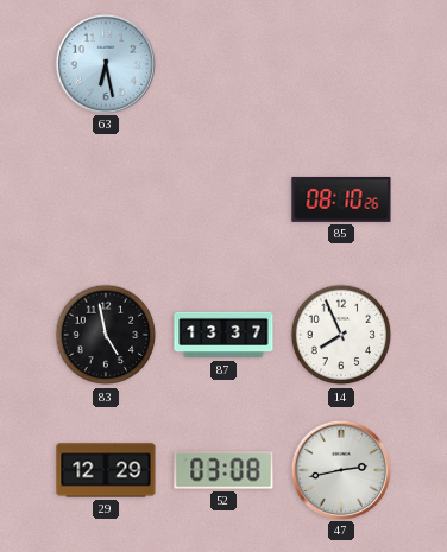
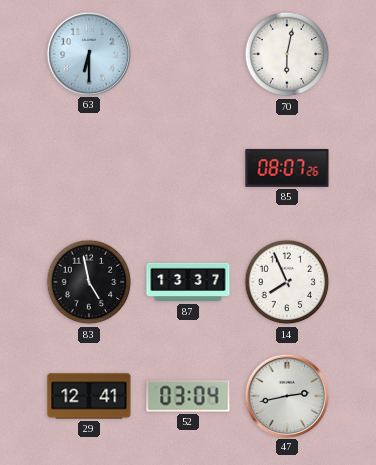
63: 6:28 -> 6:30
70: none -> 6:02
85: 08:10 -> 08:07
29: 12:29 -> 12:41
52: 03:08 -> 03:04
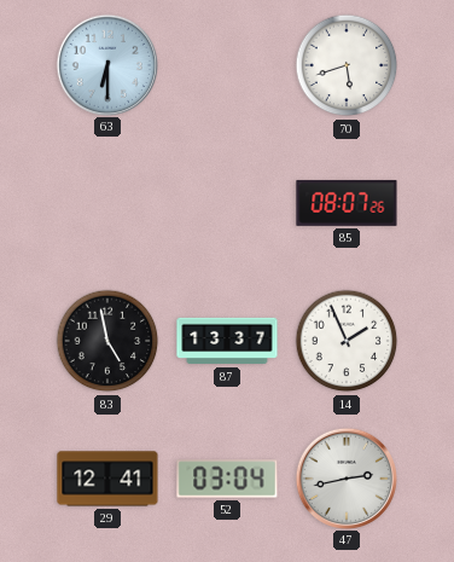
70: 6:02 -> 5:42
14: 7:56 -> 1:56
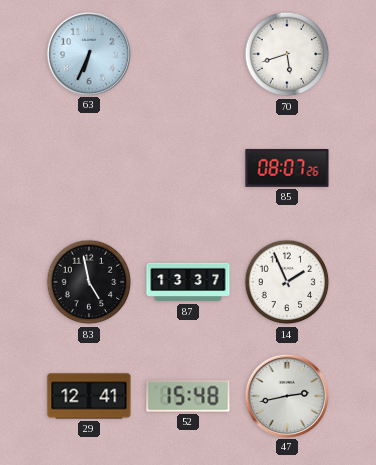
63: 6:30 -> 6:34
52: 03:04 -> 15:48
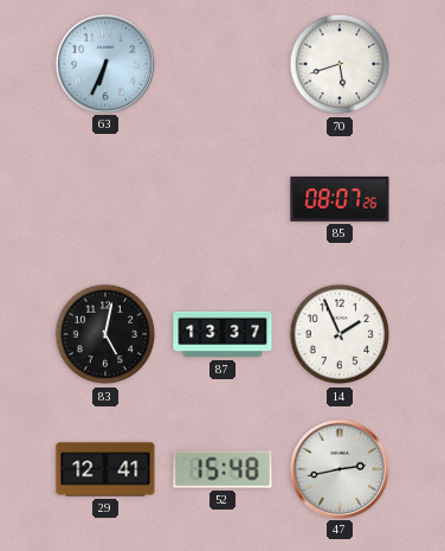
83: 4:58 -> 5:02
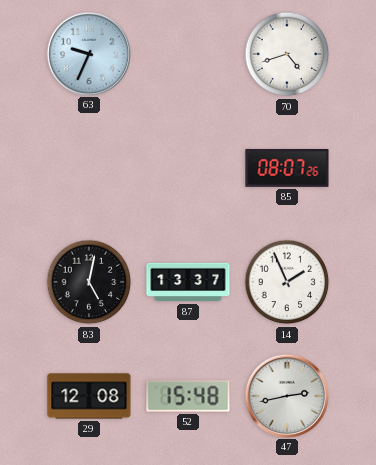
63: 6:34 -> 9:34
70: 5:42 -> 4:42
29: 12:41 -> 12:08
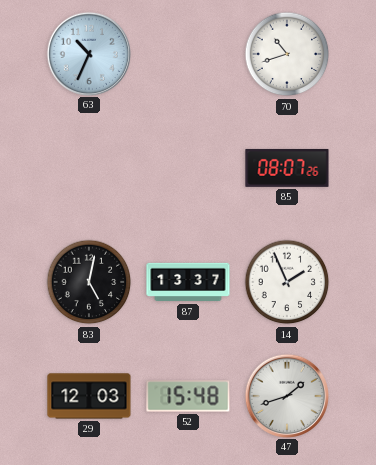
63: 9:34 -> 10:34
70: 4:42 -> 10:42
29: 12:08 -> 12:03
47: 2:43 -> 1:42
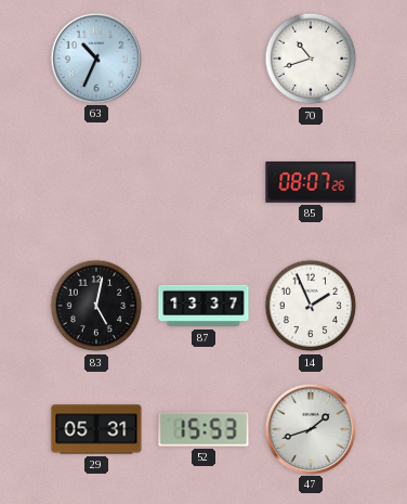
29: 12:03 -> 05:31
52: 15:48 -> 15:53
